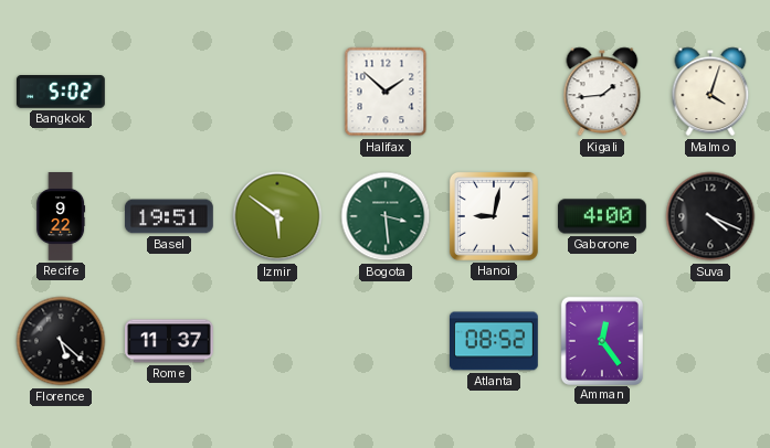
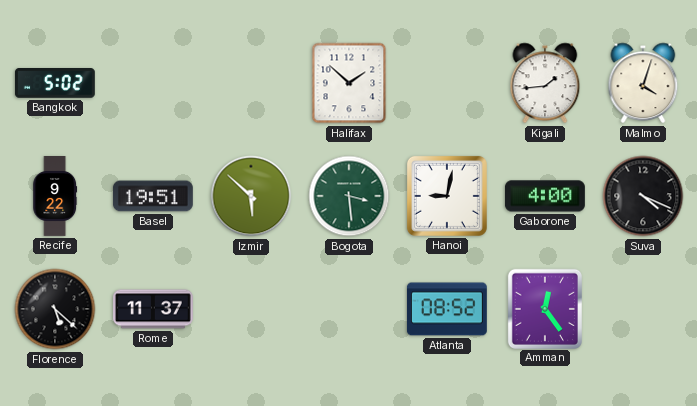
Izmir: 5:51 -> 5:52
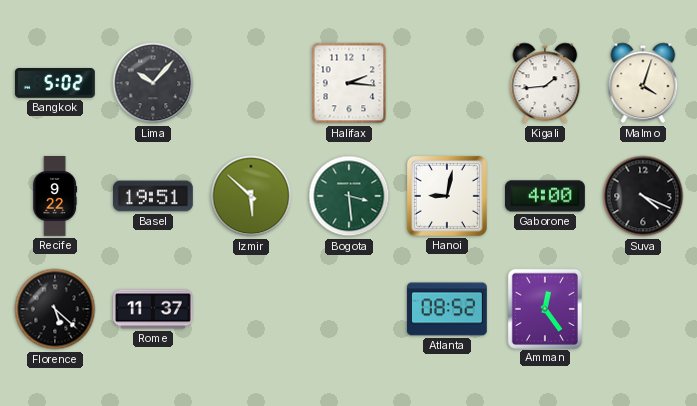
Lima: none -> 10:07
Halifax: 1:52 -> 2:16
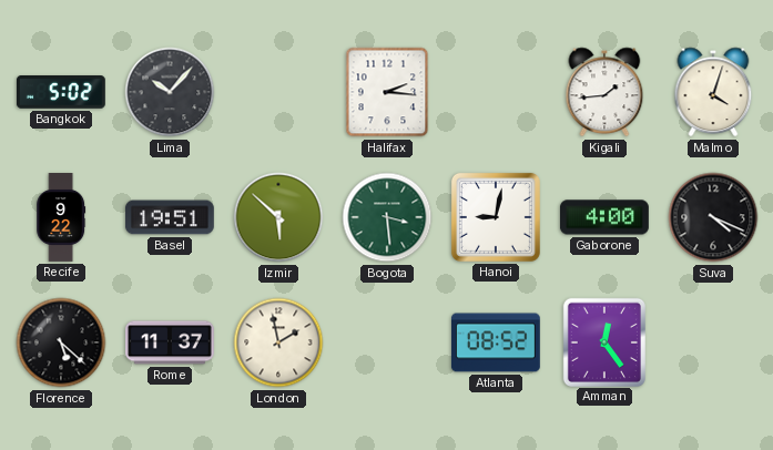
London: none -> 1:58
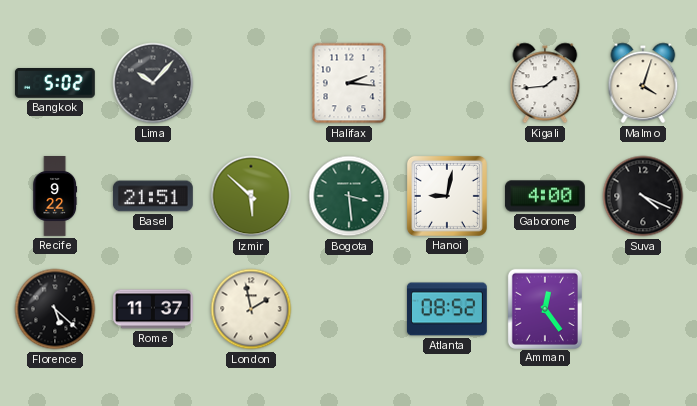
Basel: 19:51 -> 21:51
